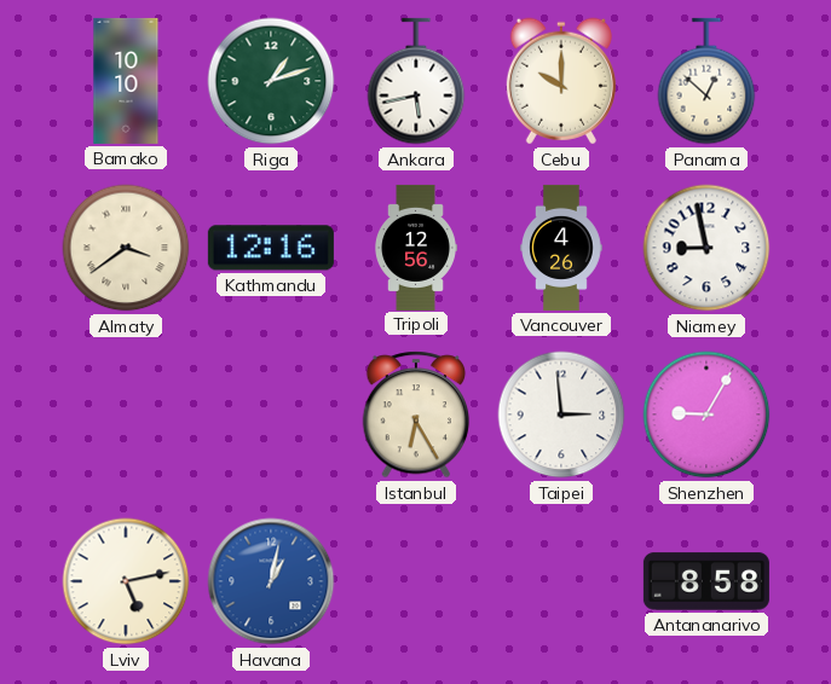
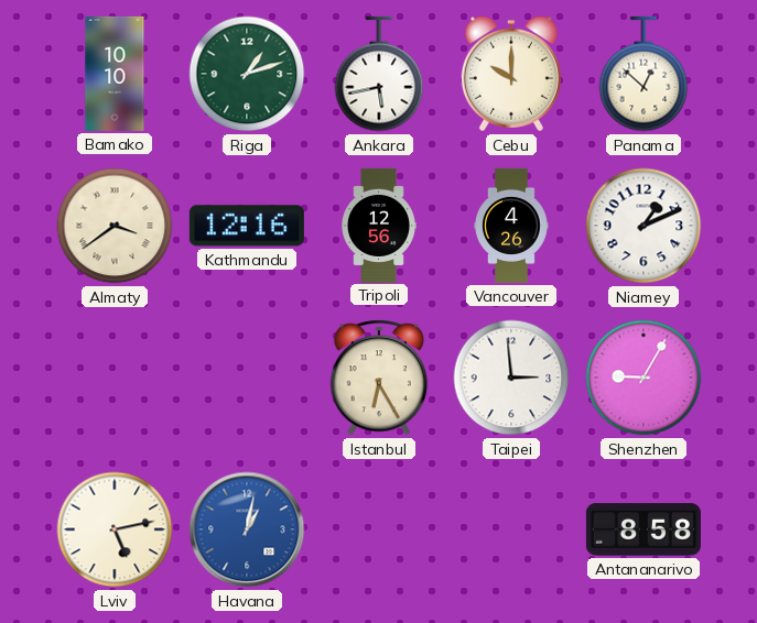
Niamey: 8:58 -> 1:11
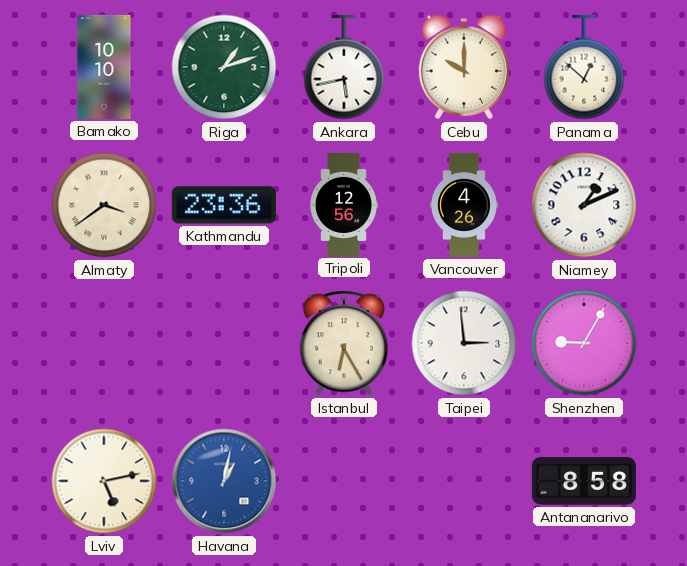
Kathmandu: 12:16 -> 23:36
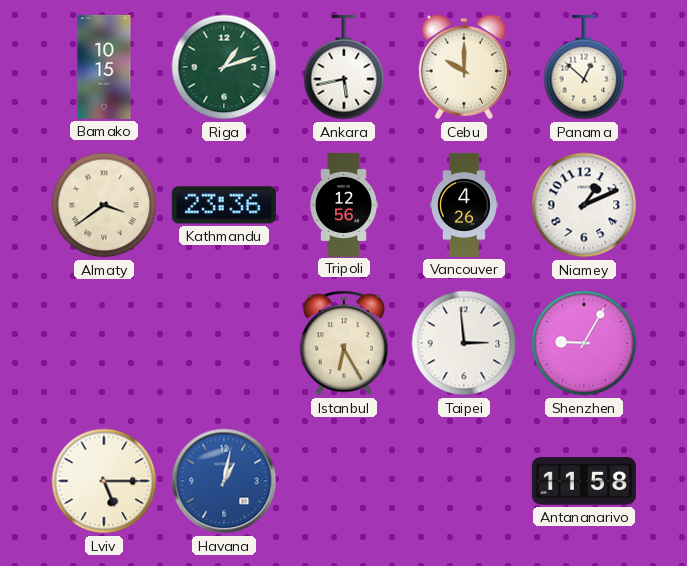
Bamako: 10:10 -> 10:15
Lviv: 5:13 -> 5:15
Antananarivo: 8:58 -> 11:58
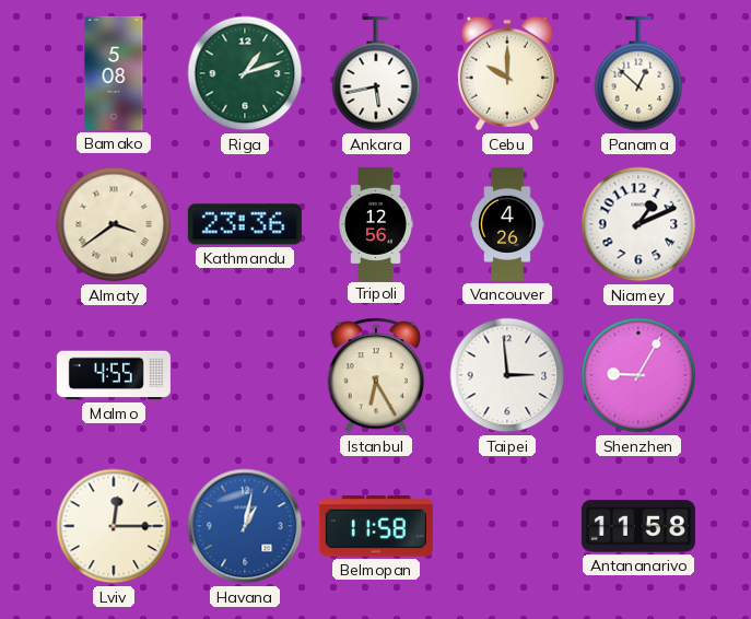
Bamako: 10:15 -> 5:08
Malmo: none -> 4:55
Lviv: 5:15 -> 12:15
Belmopan: none -> 11:58
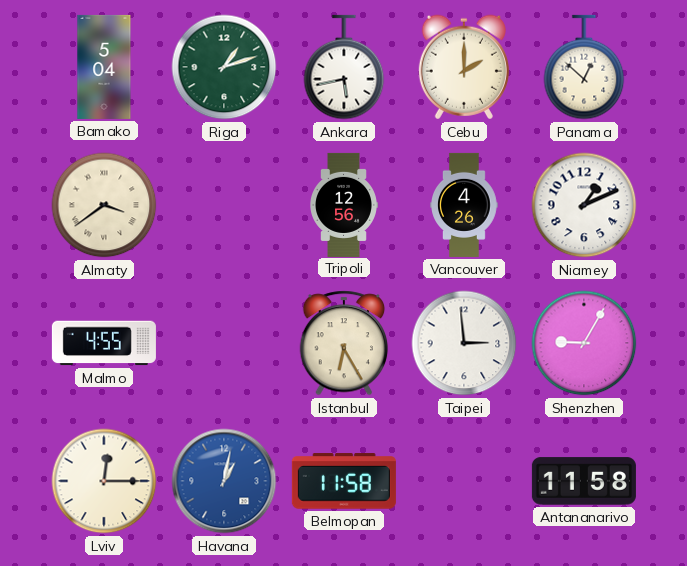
Bamako: 5:08 -> 5:04
Cebu: 10:00 -> 2:00
Kathmandu: 23:36 -> none
